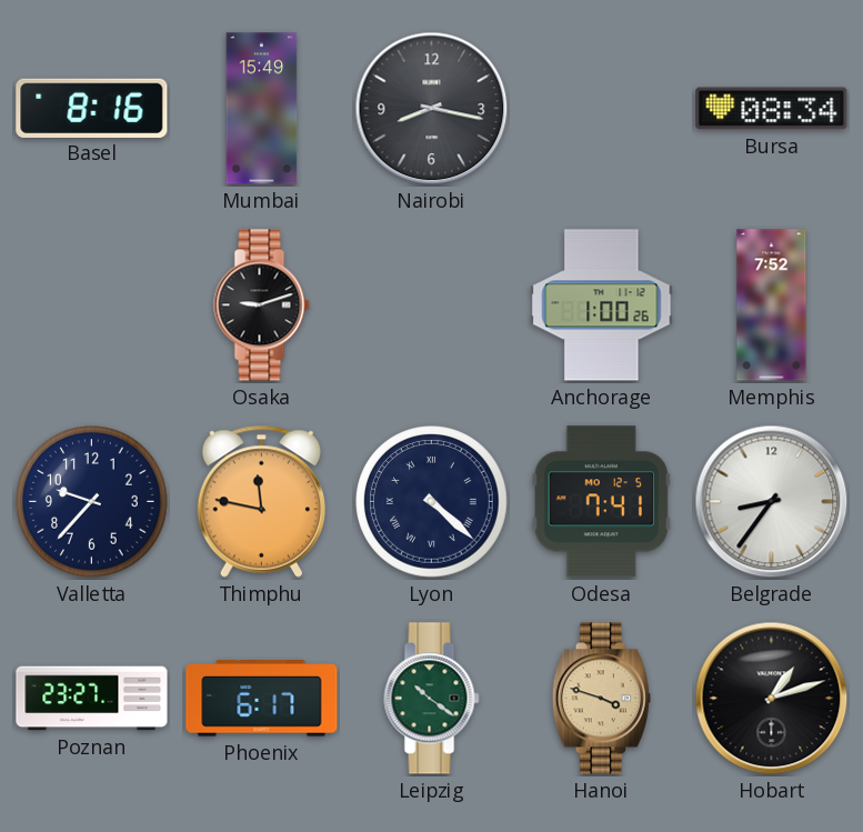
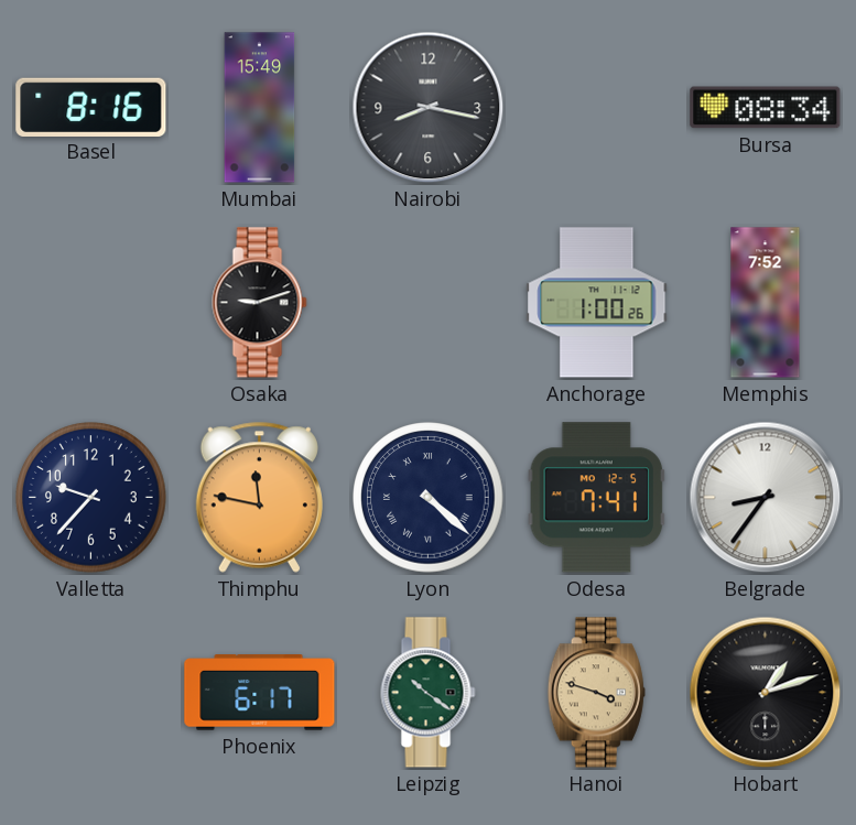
Poznan: 23:27 -> none
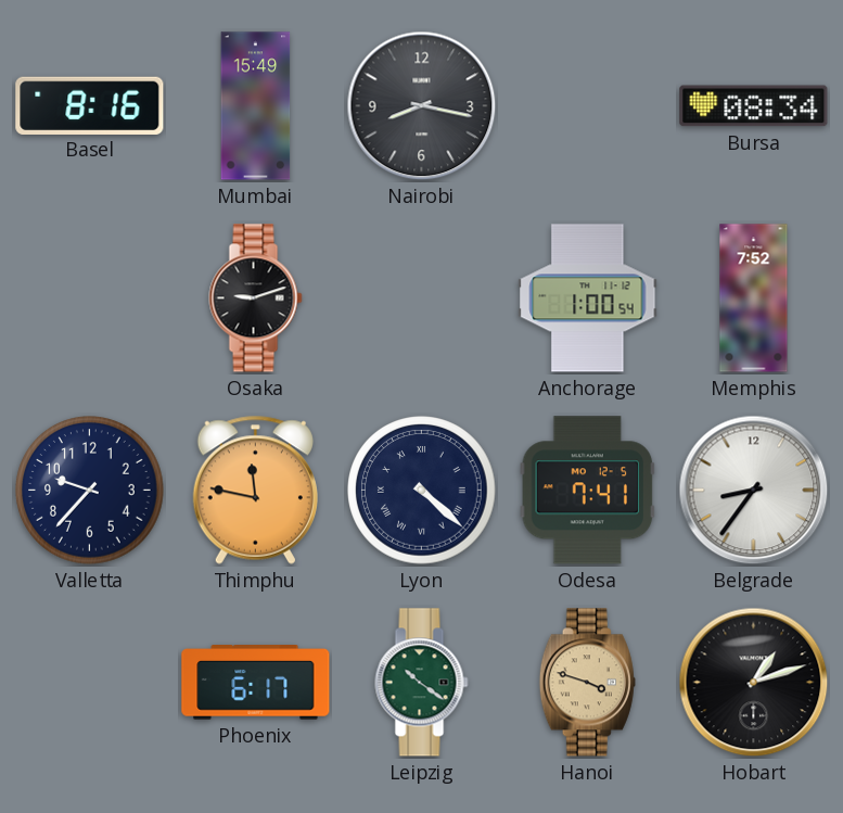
Anchorage: 1:00:26 -> 1:00:54
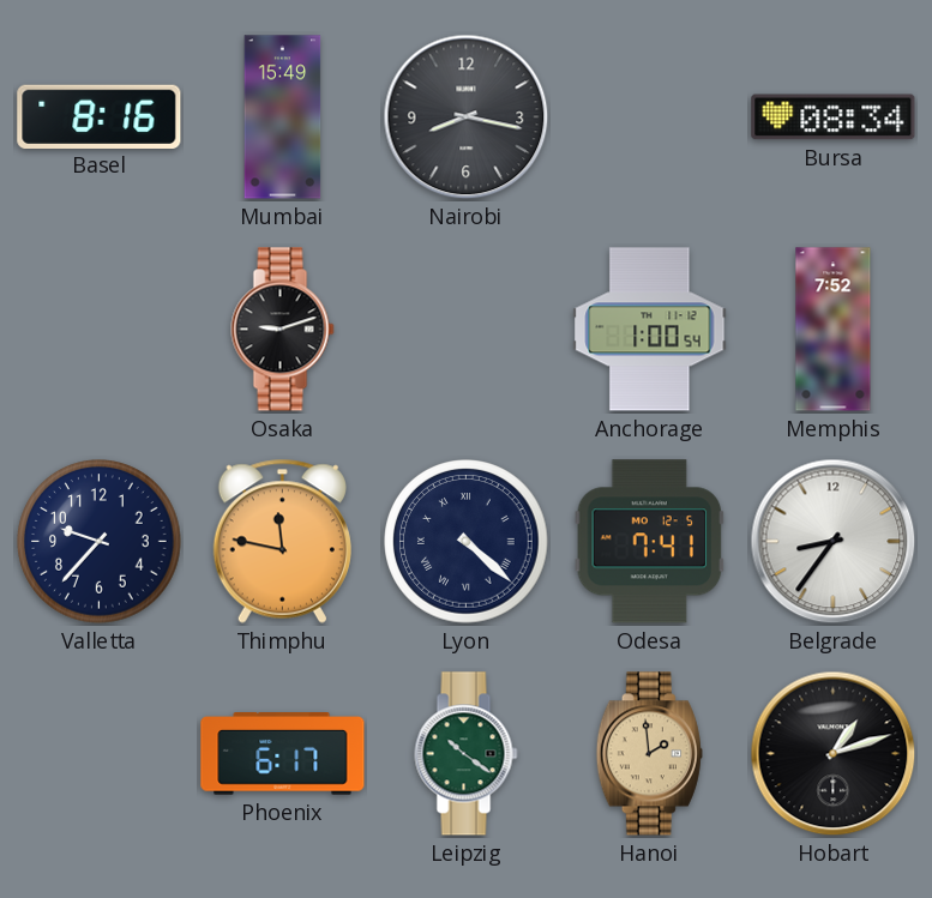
Hanoi: 3:48 -> 1:59
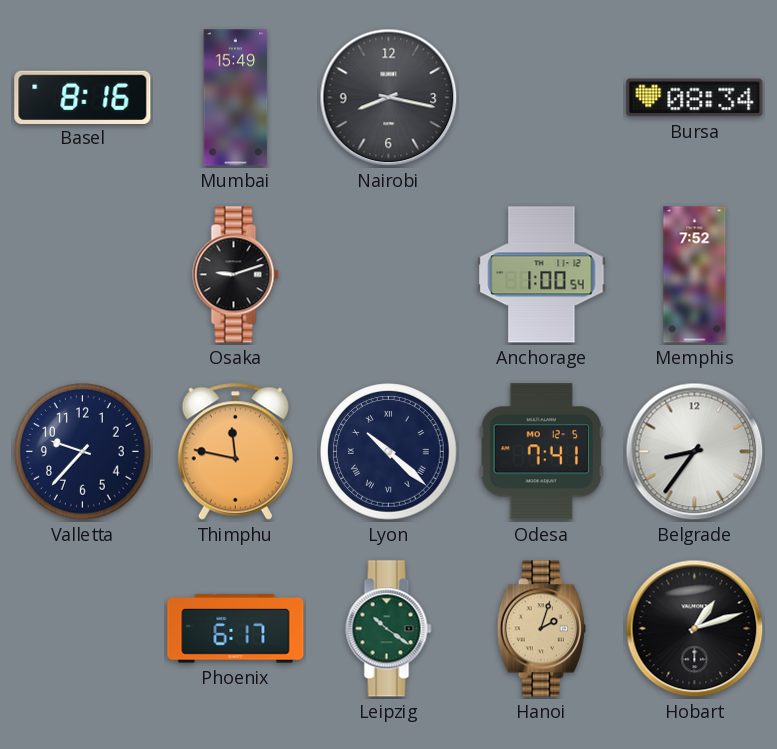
Lyon: 4:22 -> 10:22
Hanoi: 1:59 -> 2:03
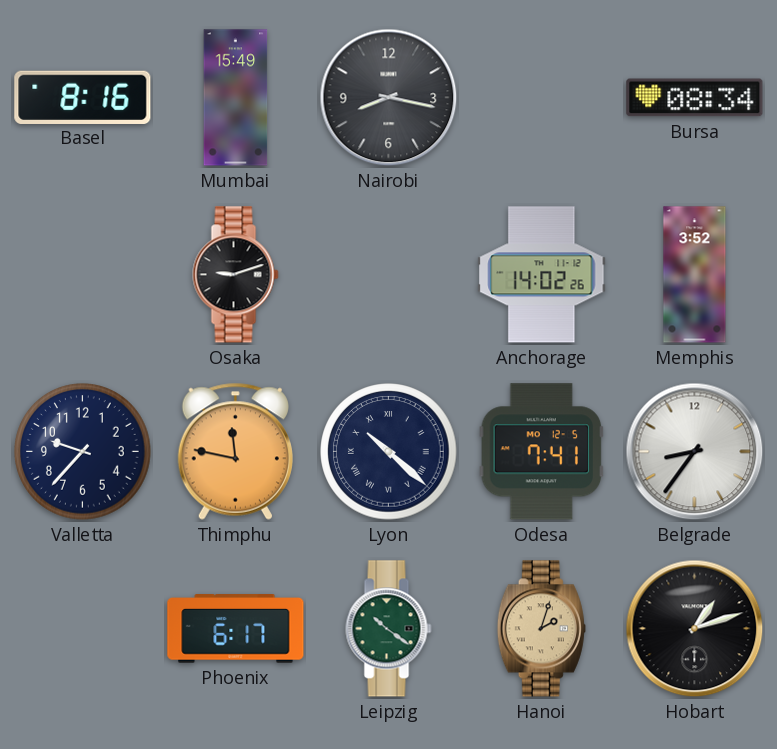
Anchorage: 1:00 -> 14:02
Memphis: 7:52 -> 3:52
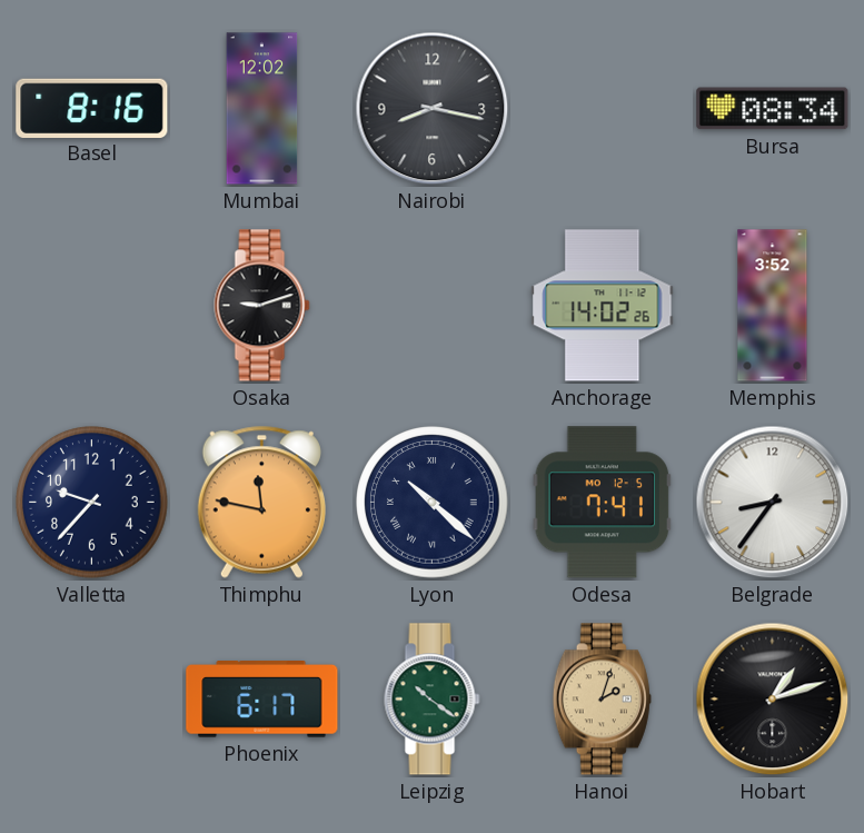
Mumbai: 15:49 -> 12:02
